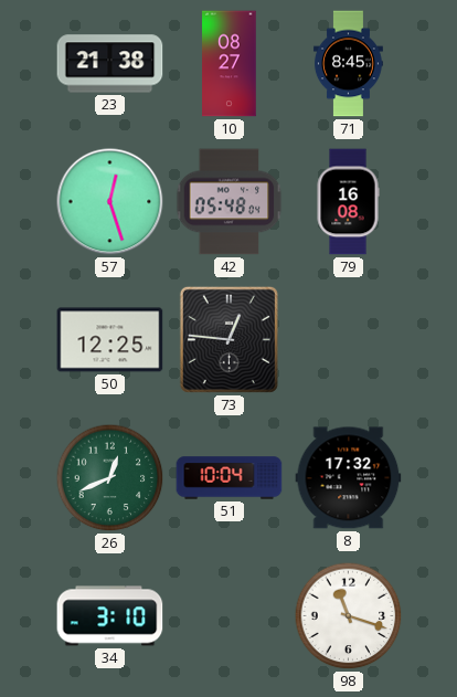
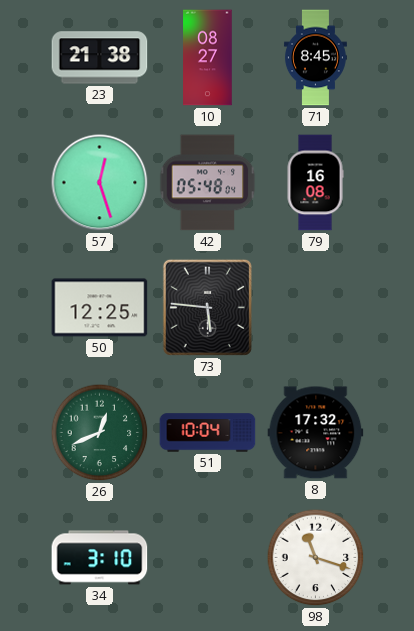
73: 12:46 -> 5:46
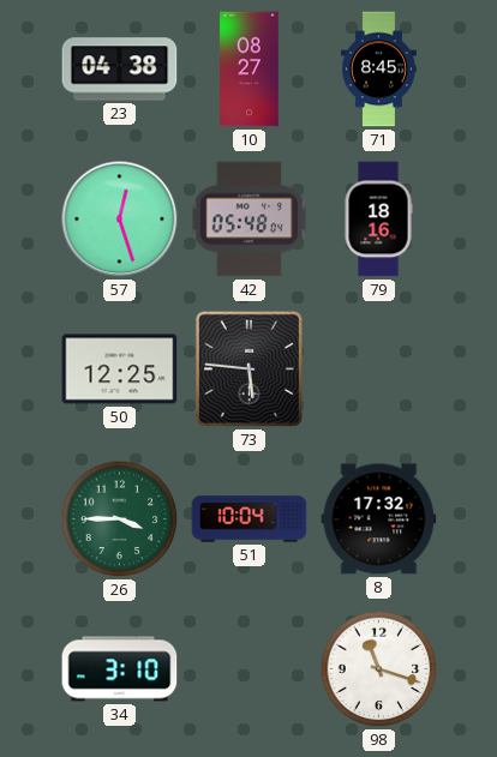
23: 21:38 -> 04:38
79: 16:08 -> 18:16
26: 12:41 -> 3:45
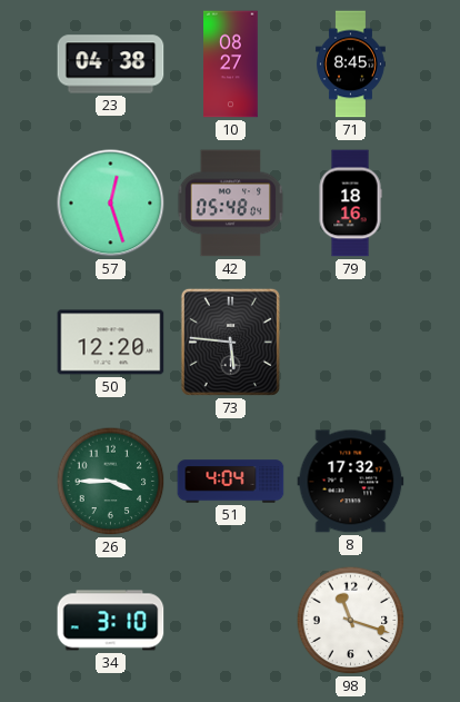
50: 12:25 -> 12:20
51: 10:04 -> 4:04
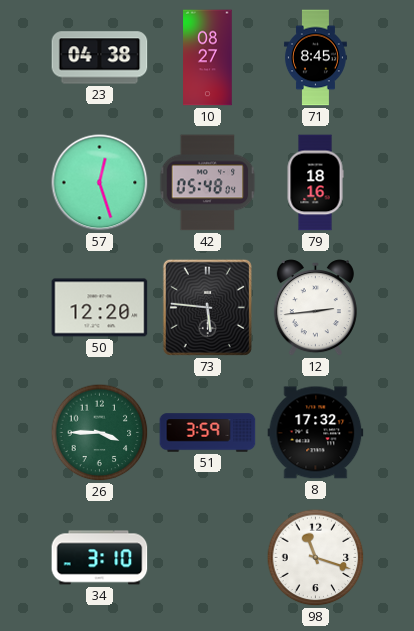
12: none -> 2:44
51: 4:04 -> 3:59
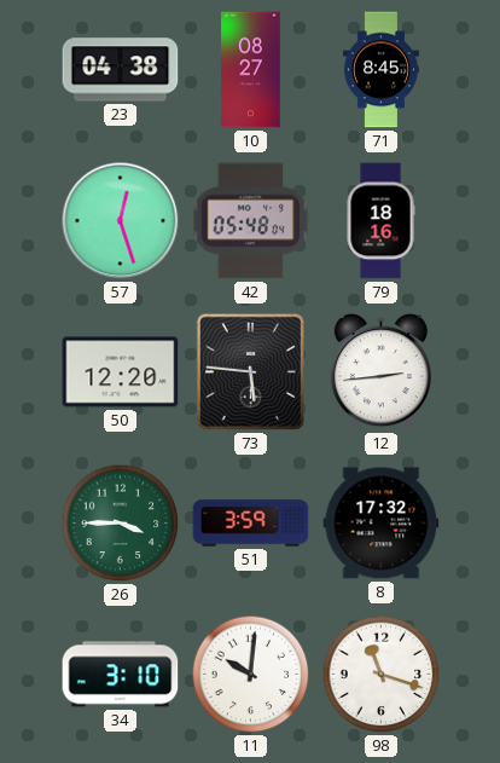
11: none -> 10:01
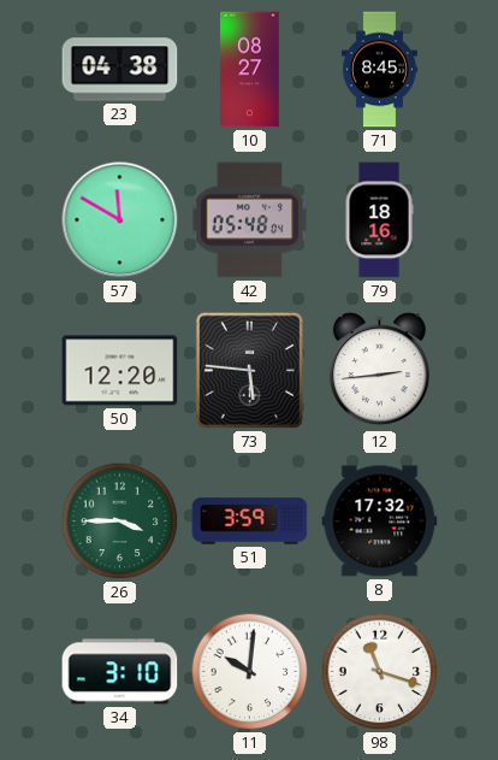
57: 12:27 -> 11:50
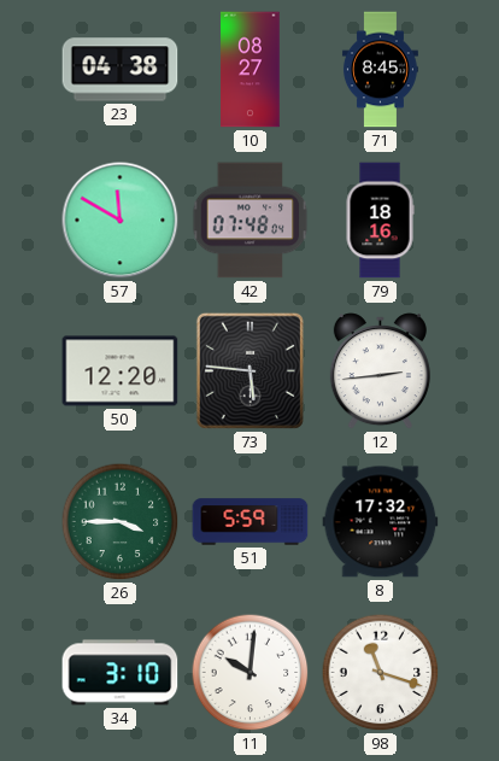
42: 05:48 -> 07:48
51: 3:59 -> 5:59
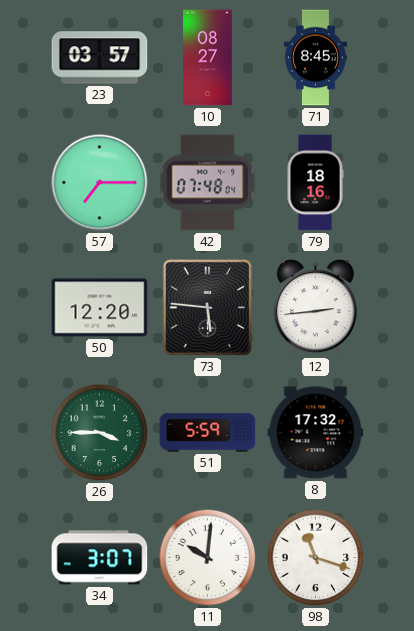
23: 04:38 -> 03:57
57: 11:50 -> 7:15
34: 3:10 -> 3:07
